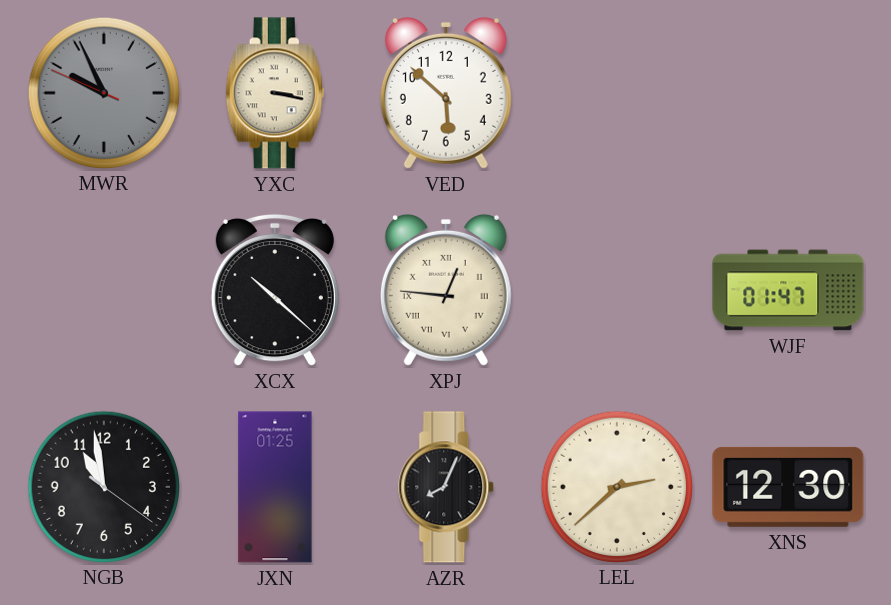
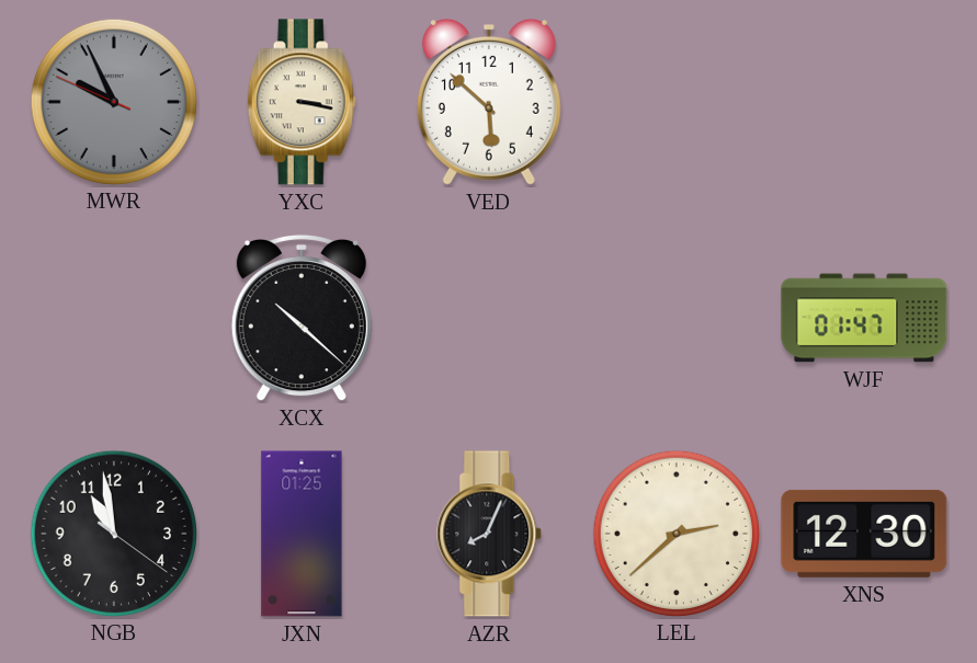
XPJ: 12:46 -> none
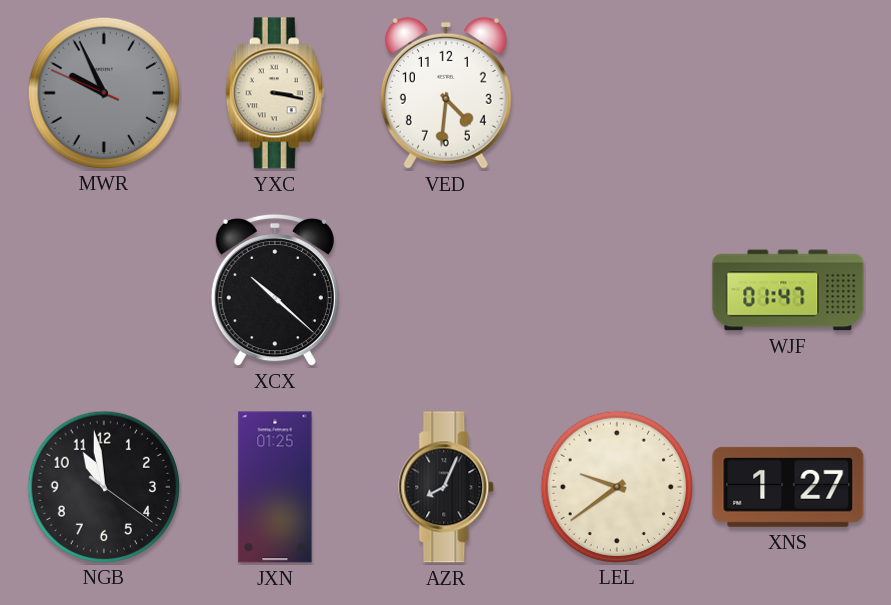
VED: 5:52 -> 4:31
LEL: 2:38 -> 9:39
XNS: 12:30 -> 1:27
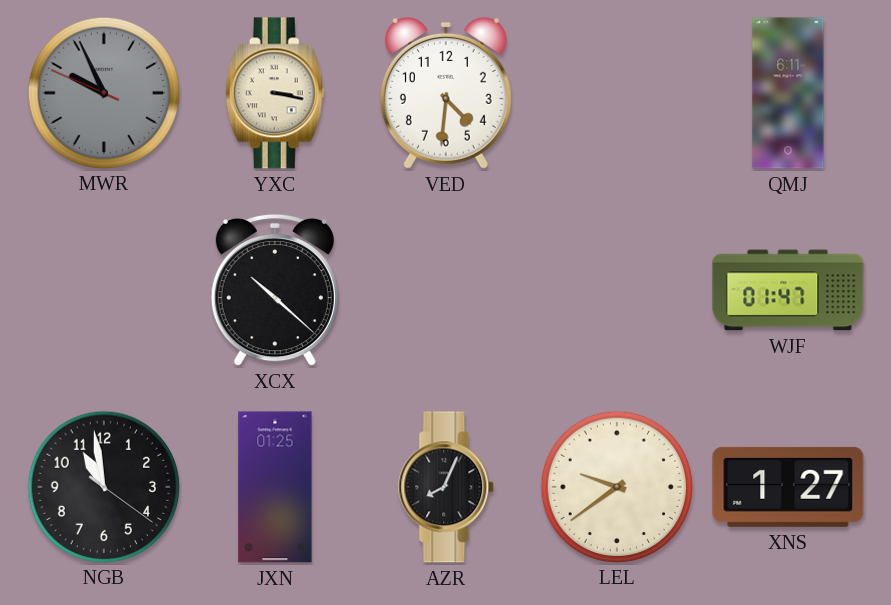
QMJ: none -> 6:11
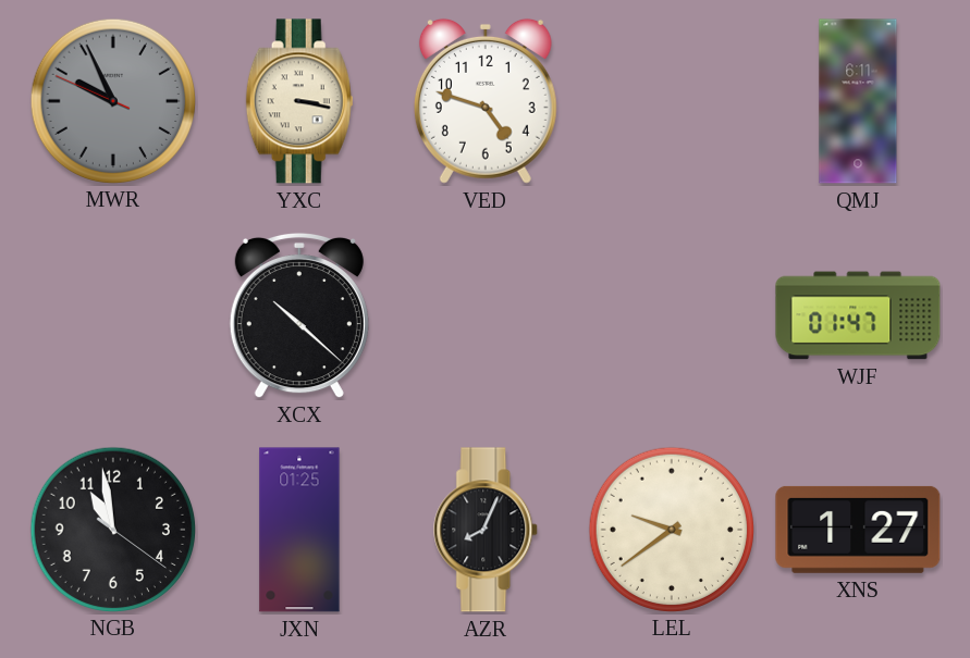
VED: 4:31 -> 4:48
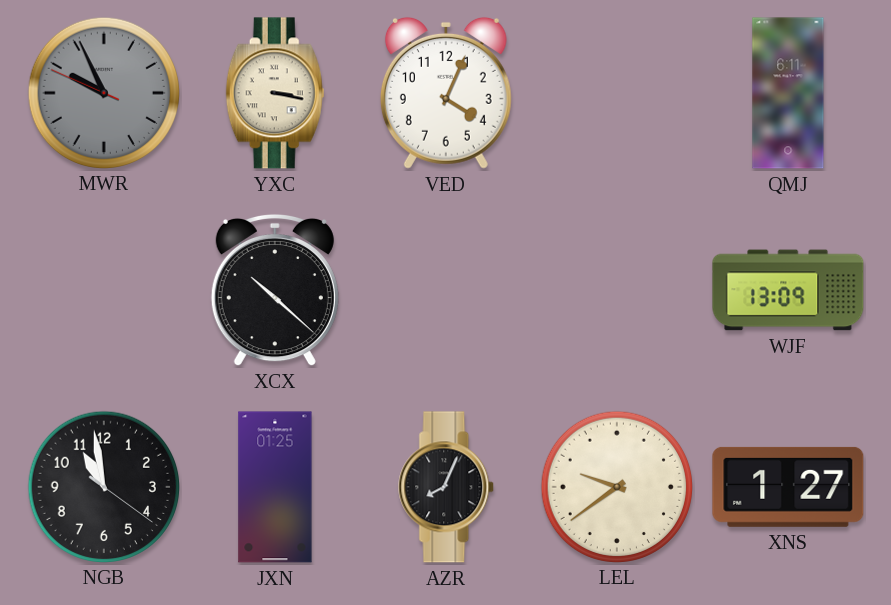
VED: 4:48 -> 4:04
WJF: 01:47 -> 13:09
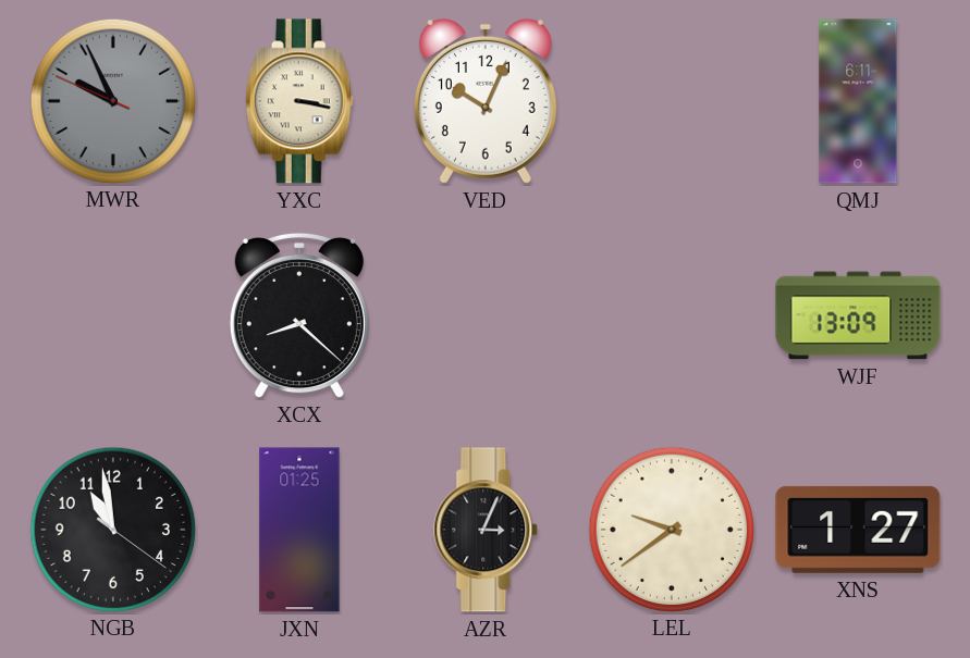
VED: 4:04 -> 10:04
XCX: 10:22 -> 8:22
AZR: 8:04 -> 3:04
